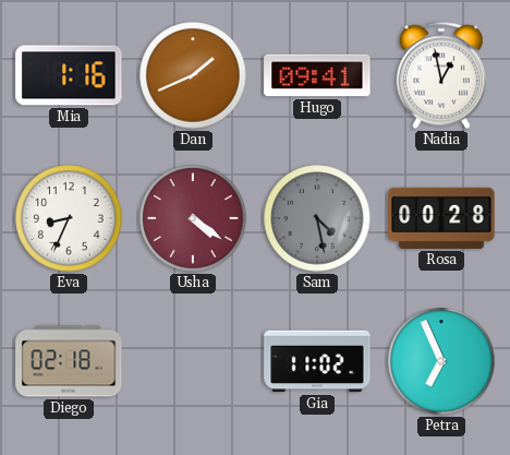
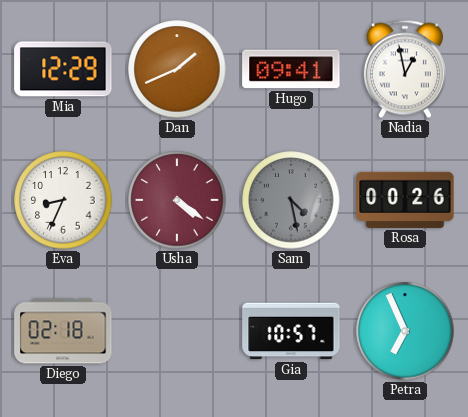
Mia: 1:16 -> 12:29
Rosa: 00:28 -> 00:26
Gia: 11:02 -> 10:57
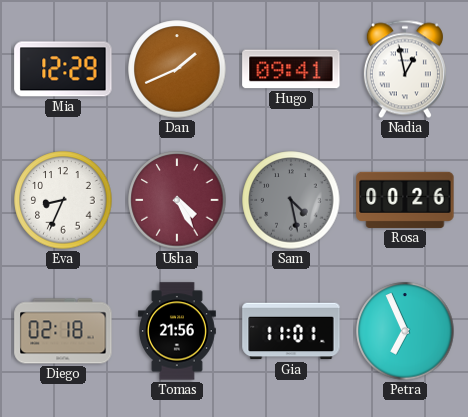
Usha: 4:21 -> 4:25
Tomas: none -> 21:56
Gia: 10:57 -> 11:01
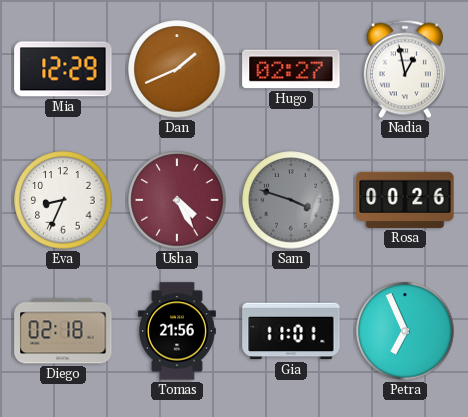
Hugo: 09:41 -> 02:27
Sam: 4:28 -> 3:48
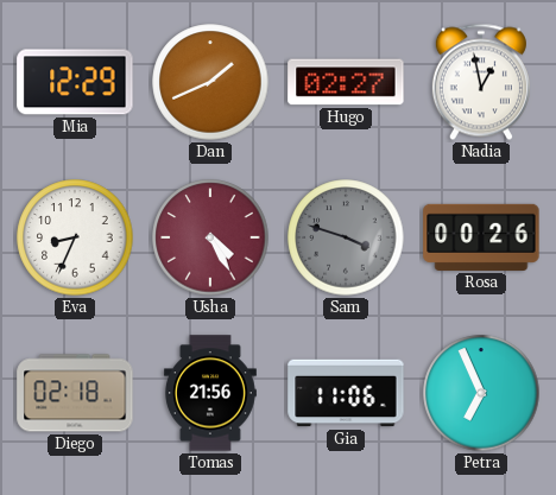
Gia: 11:01 -> 11:06
